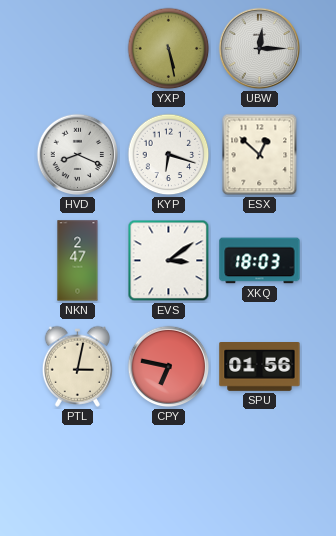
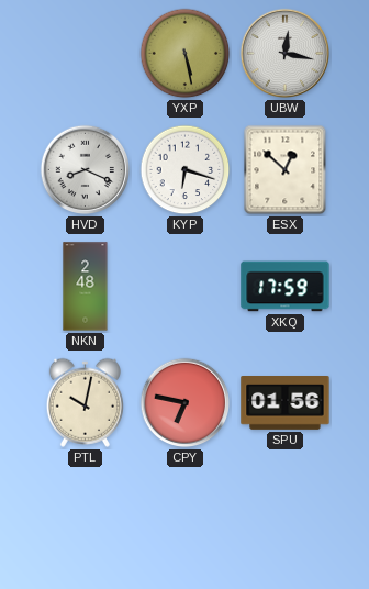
UBW: 12:15 -> 12:17
NKN: 2:47 -> 2:48
EVS: 3:09 -> none
XKQ: 18:03 -> 17:59
PTL: 3:02 -> 10:02
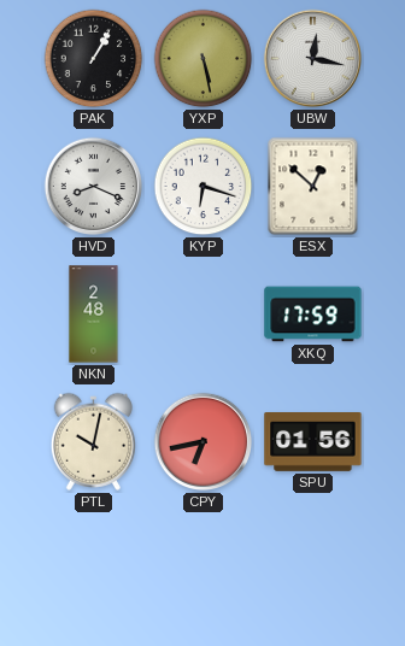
PAK: none -> 1:05
CPY: 6:47 -> 6:43
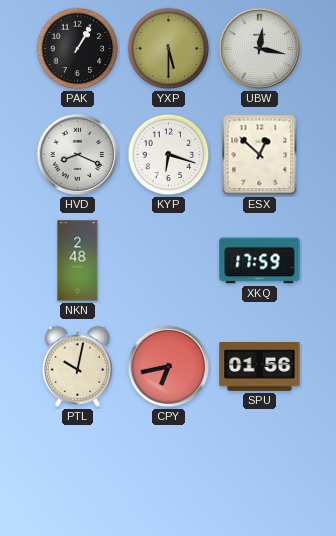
YXP: 5:28 -> 5:30
